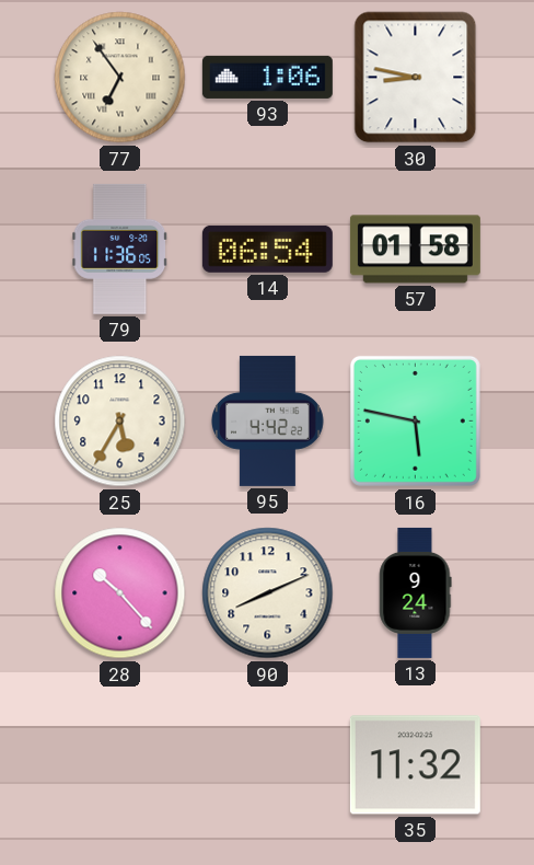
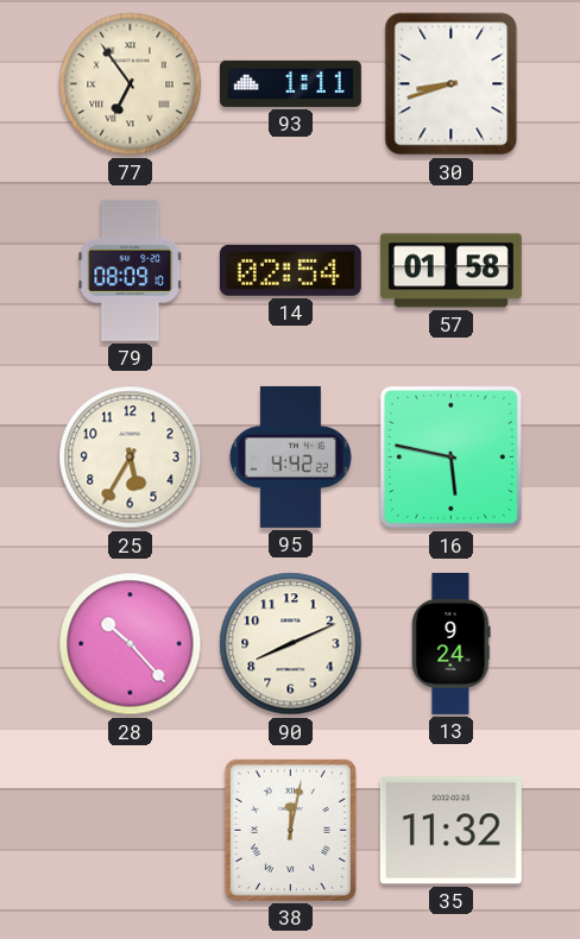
93: 1:06 -> 1:11
30: 8:47 -> 8:42
79: 11:36 -> 08:09
14: 06:54 -> 02:54
38: none -> 12:02
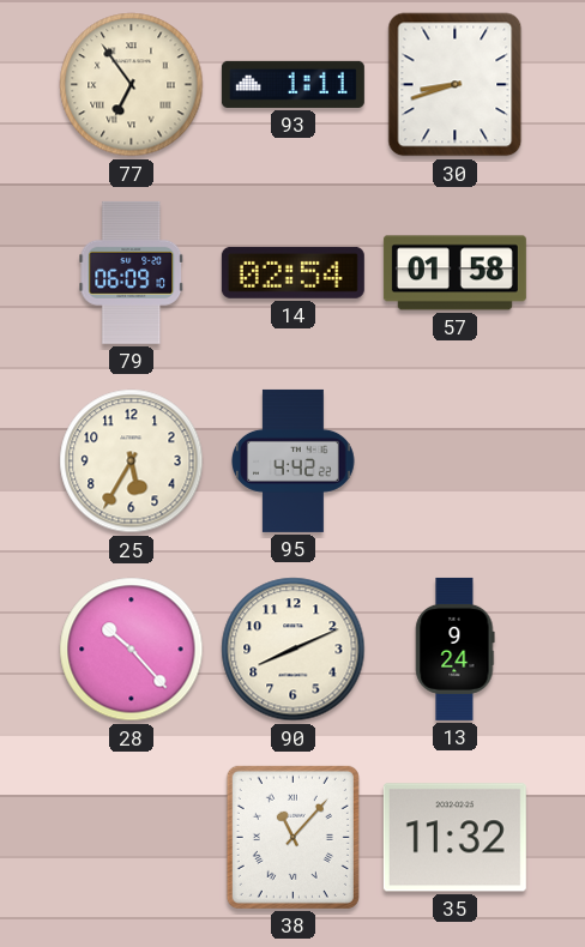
79: 08:09 -> 06:09
16: 5:47 -> none
38: 12:02 -> 11:07
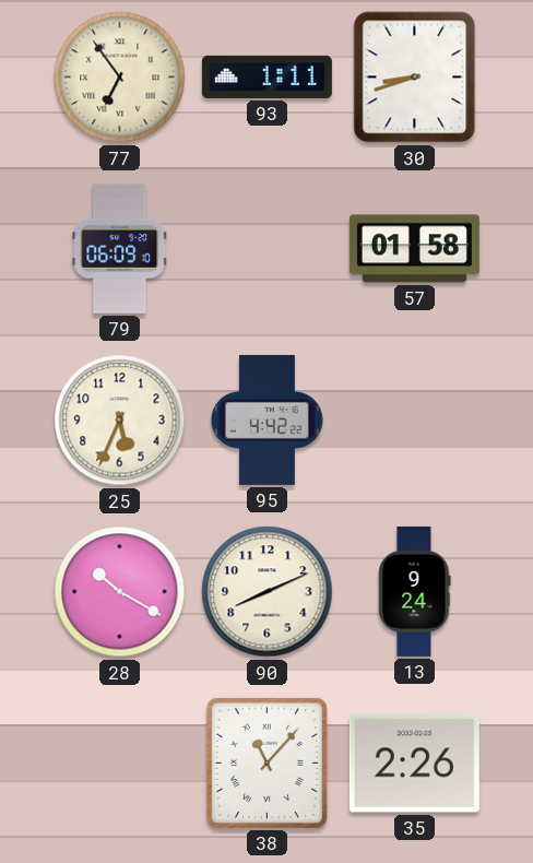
14: 02:54 -> none
25: 5:35 -> 5:34
28: 10:23 -> 10:20
35: 11:32 -> 2:26
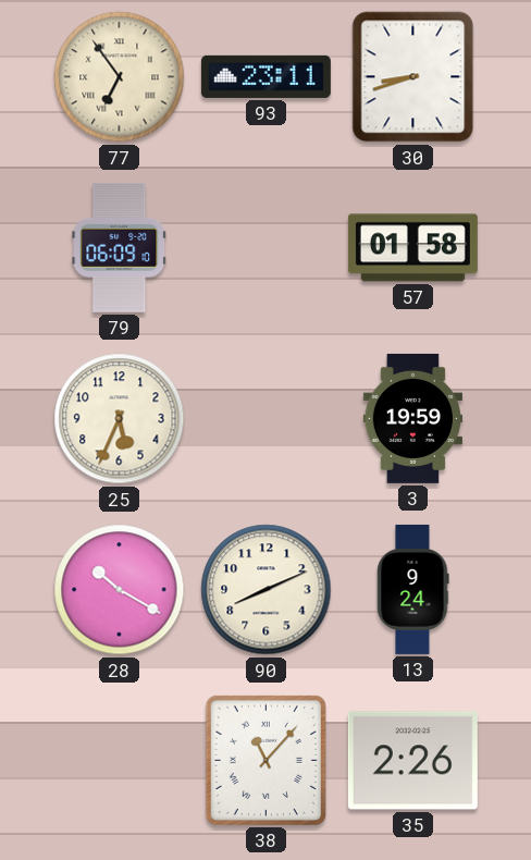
93: 1:11 -> 23:11
95: 4:42 -> none
3: none -> 19:59
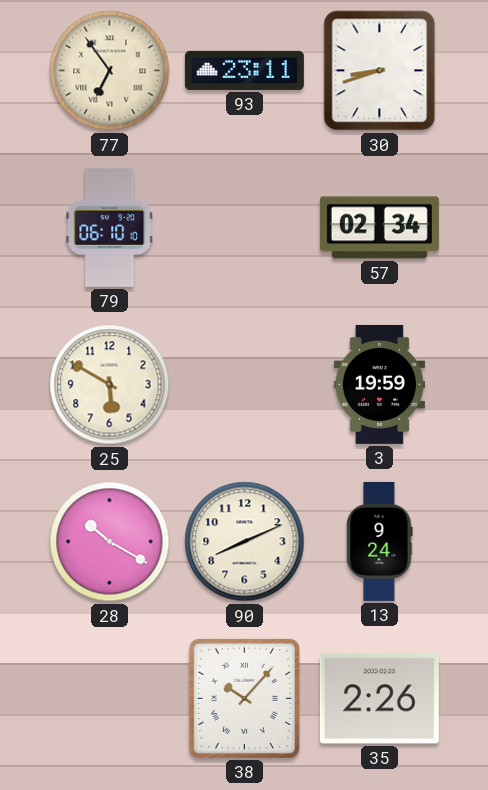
79: 06:09 -> 06:10
57: 01:58 -> 02:34
25: 5:34 -> 5:50
38: 11:07 -> 10:07
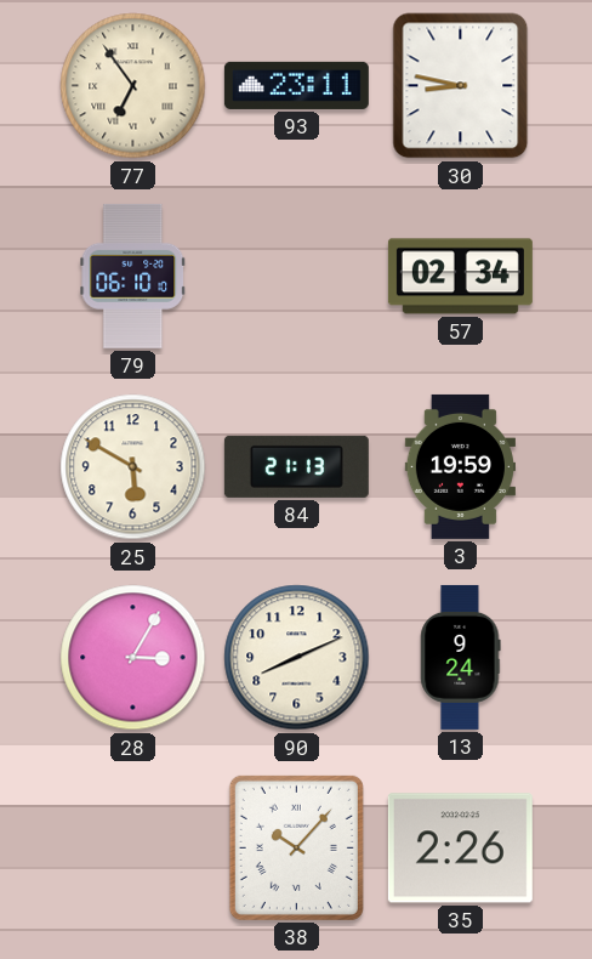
30: 8:42 -> 8:47
84: none -> 21:13
28: 10:20 -> 3:05
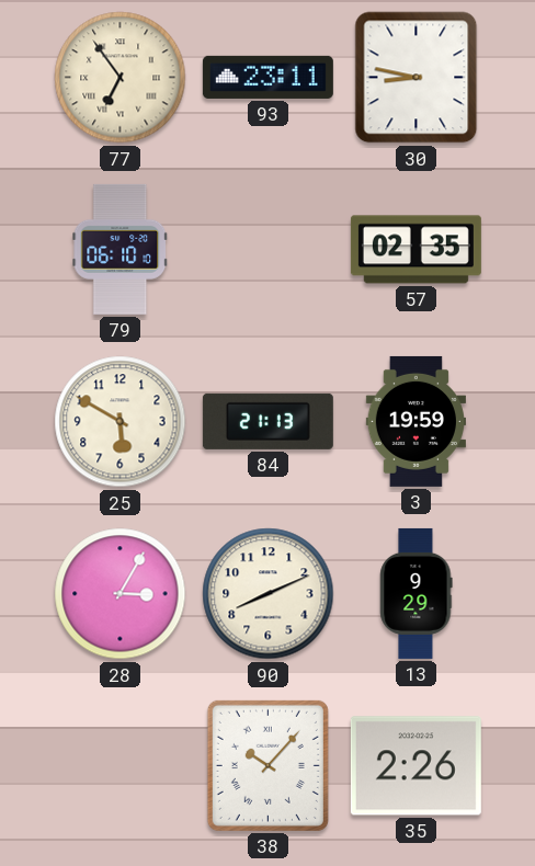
57: 02:34 -> 02:35
13: 9:24 -> 9:29
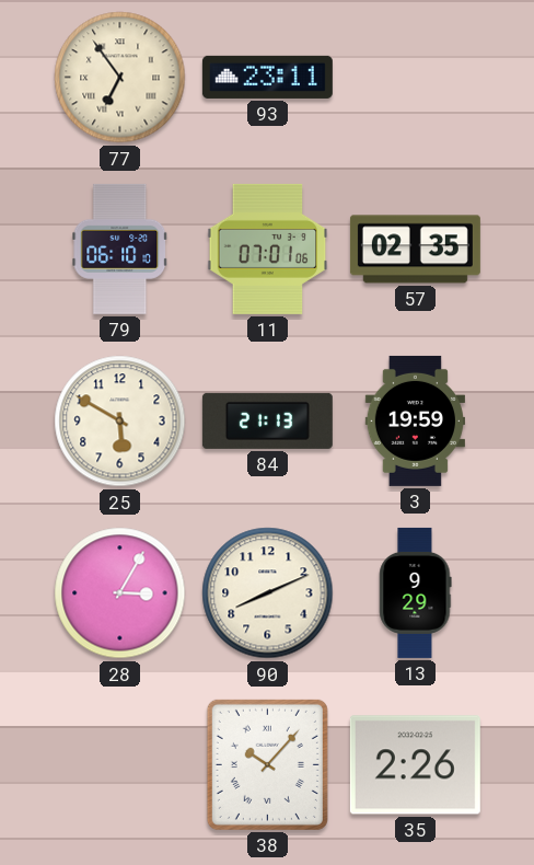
30: 8:47 -> none
11: none -> 07:01
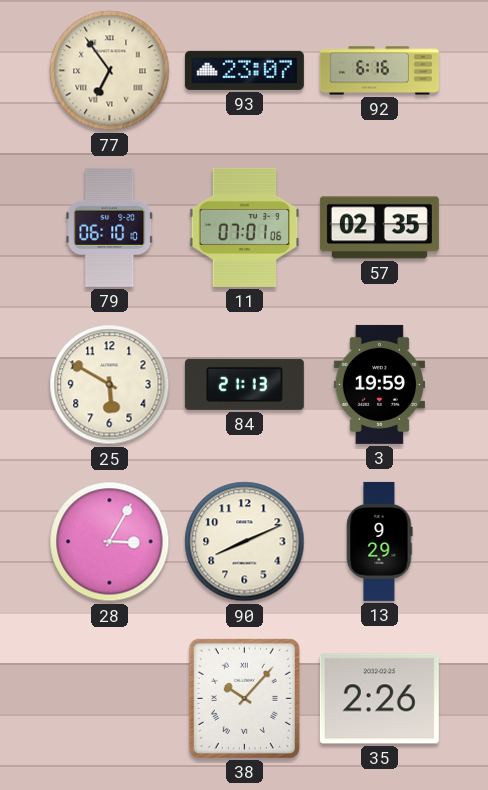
93: 23:11 -> 23:07
92: none -> 6:16
